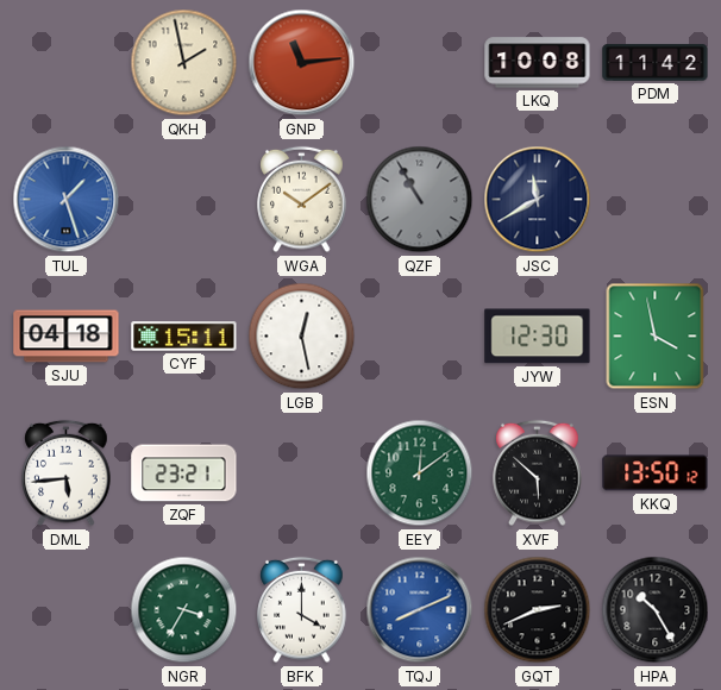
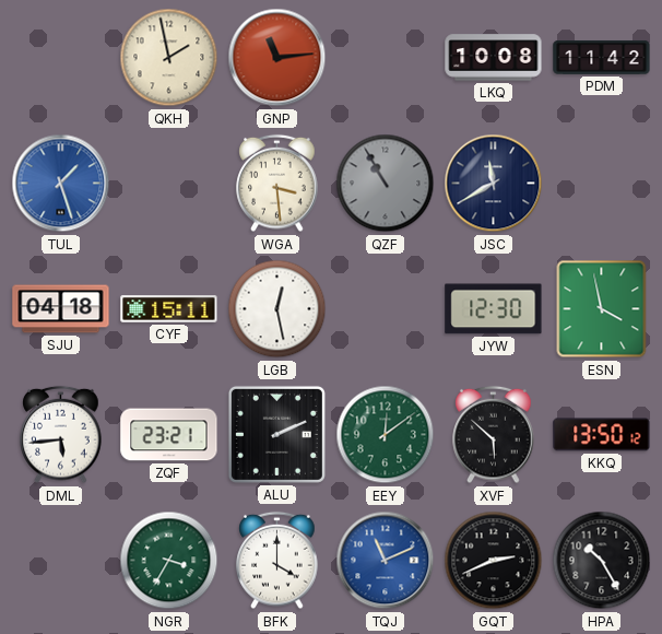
WGA: 10:09 -> 3:29
ALU: none -> 2:11
TQJ: 8:11 -> 11:11
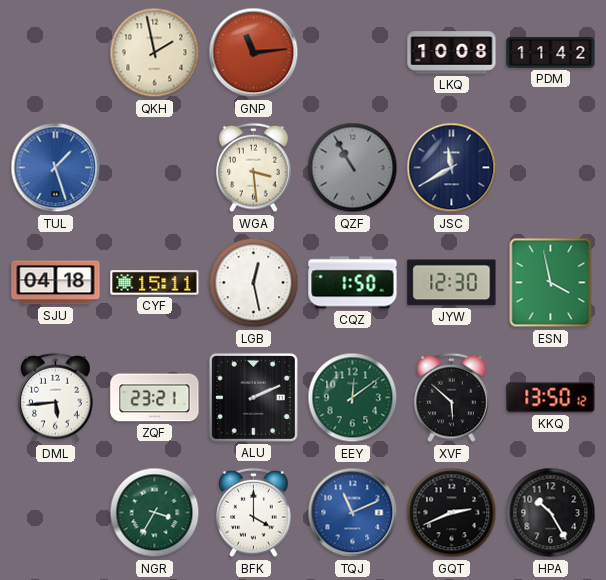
CQZ: none -> 1:50
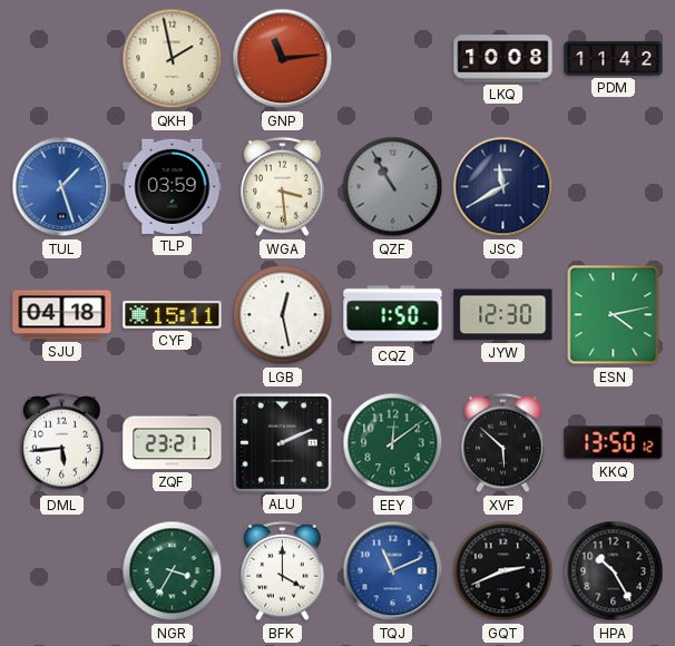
TLP: none -> 03:59
ESN: 3:58 -> 4:13
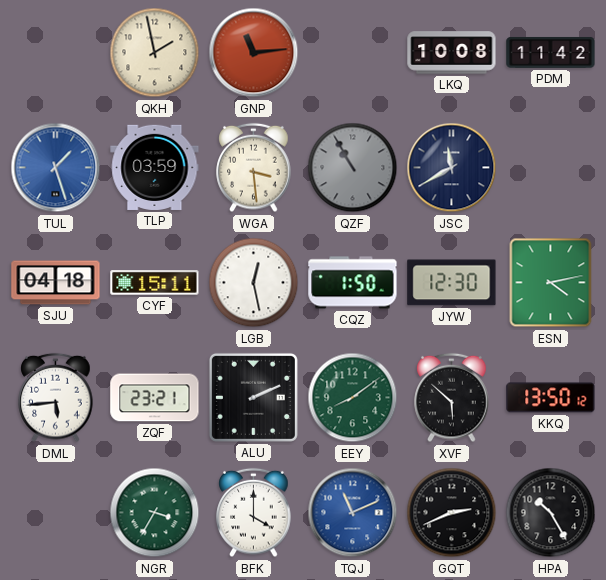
EEY: 12:09 -> 8:09
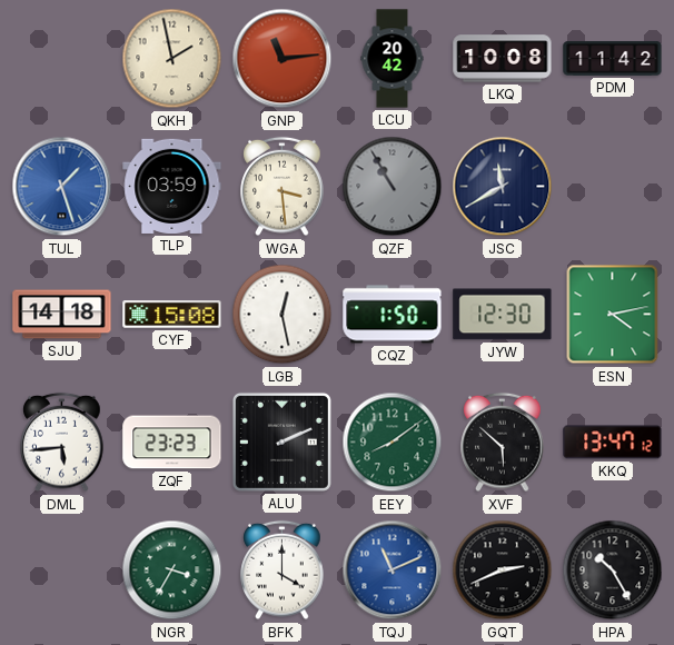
LCU: none -> 20:42
SJU: 04:18 -> 14:18
CYF: 15:11 -> 15:08
ZQF: 23:21 -> 23:23
KKQ: 13:50 -> 13:47
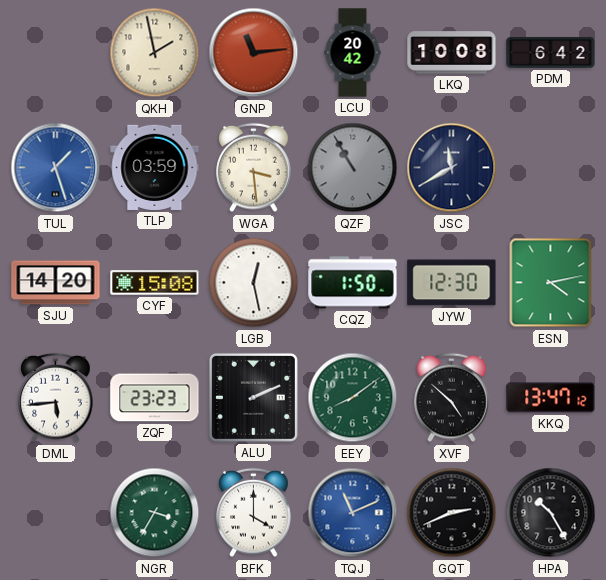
PDM: 11:42 -> 6:42
SJU: 14:18 -> 14:20
XVF: 5:52 -> 4:52
